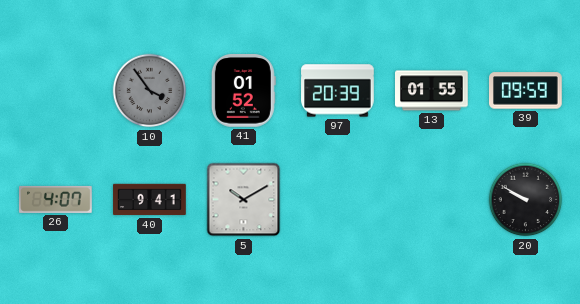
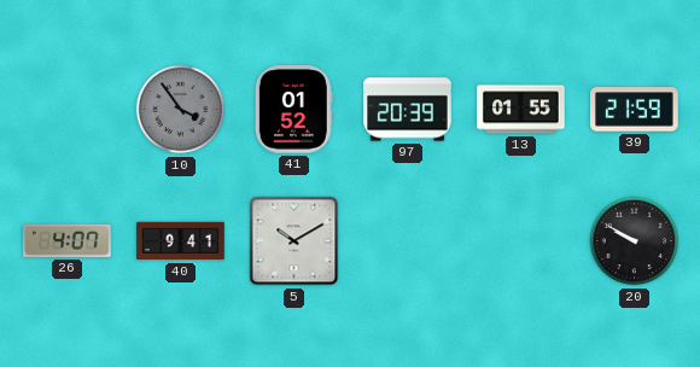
39: 09:59 -> 21:59
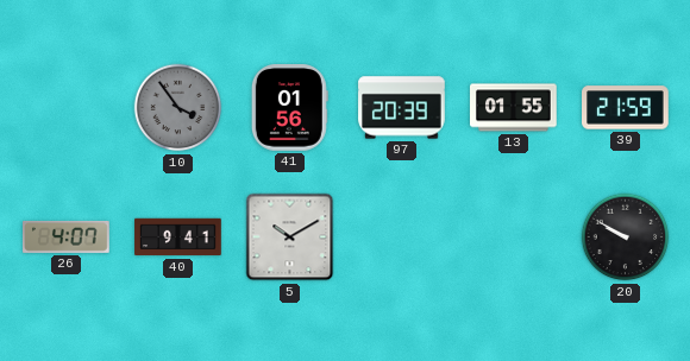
41: 01:52 -> 01:56
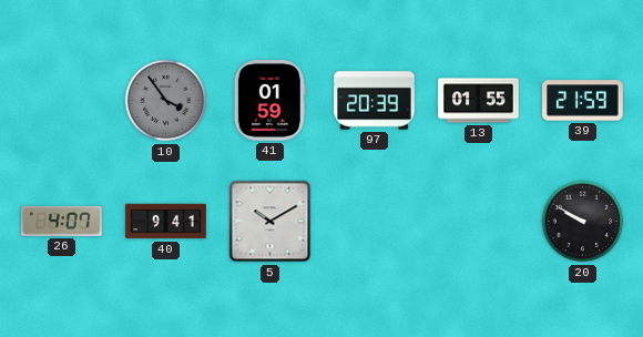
41: 01:56 -> 01:59
